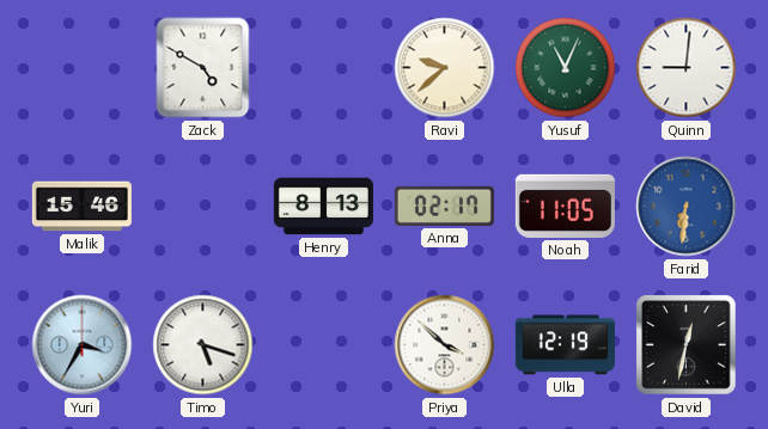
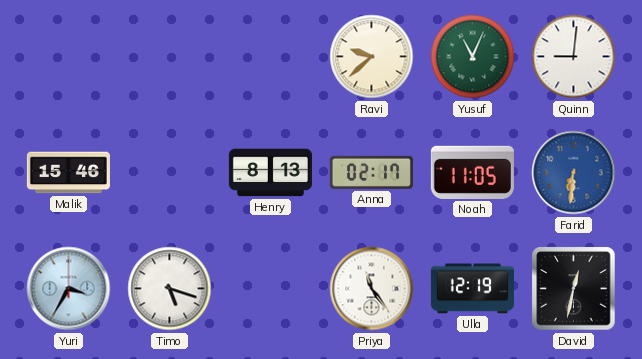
Zack: 4:50 -> none
Priya: 3:52 -> 11:24
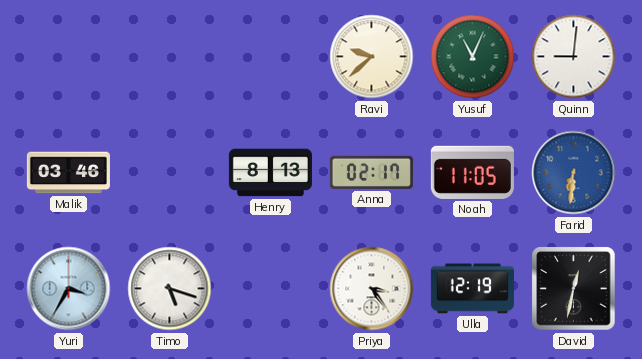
Malik: 15:46 -> 03:46
Priya: 11:24 -> 3:24
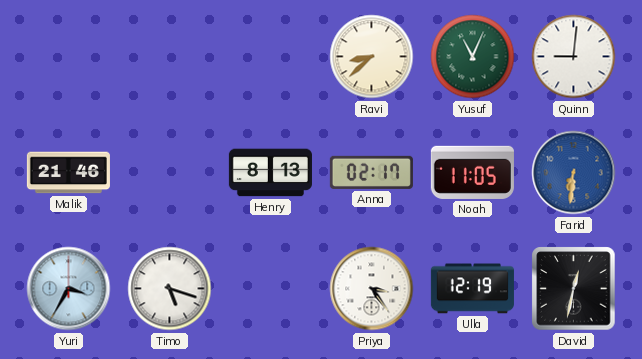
Ravi: 9:38 -> 8:38
Malik: 03:46 -> 21:46
